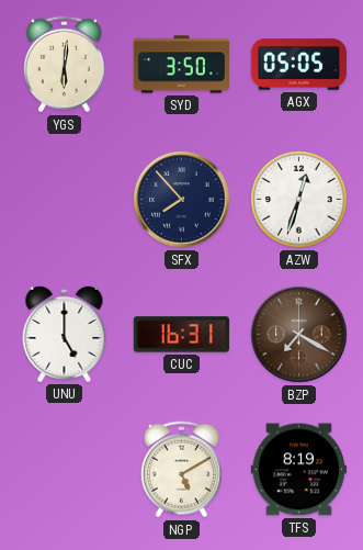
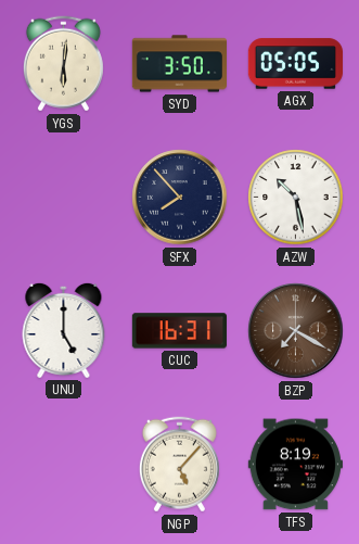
AZW: 12:33 -> 10:28
NGP: 5:10 -> 5:07
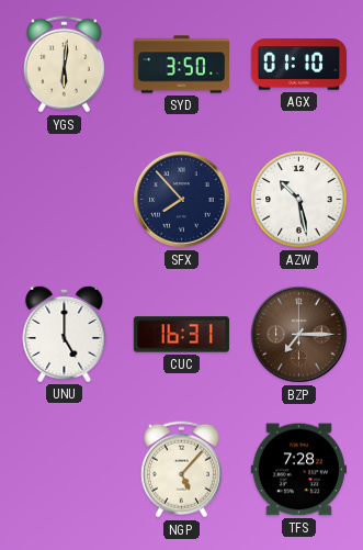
AGX: 05:05 -> 01:10
BZP: 7:20 -> 7:15
TFS: 8:19 -> 7:28
